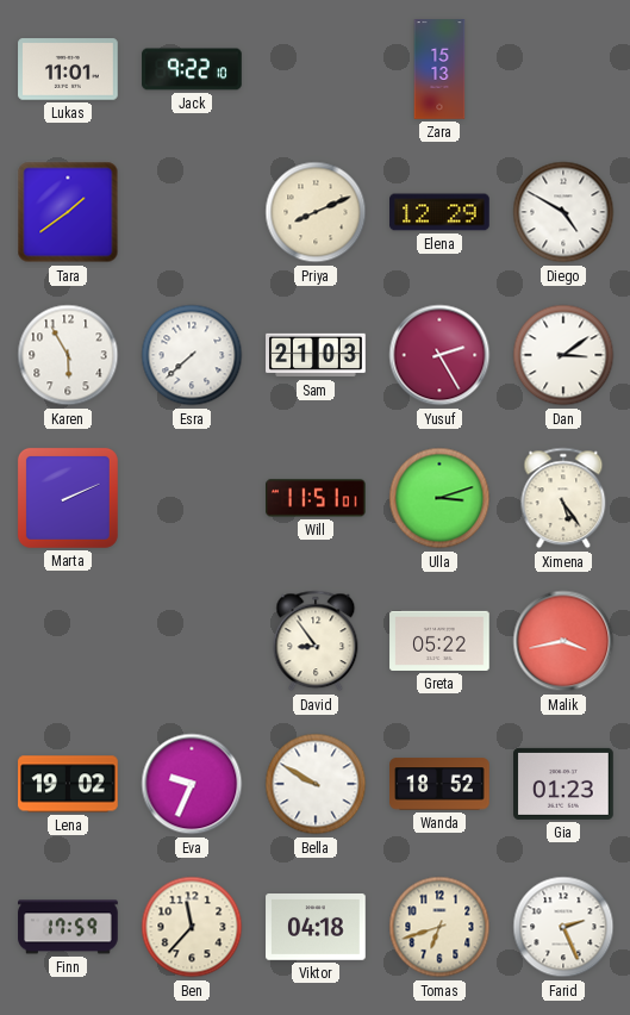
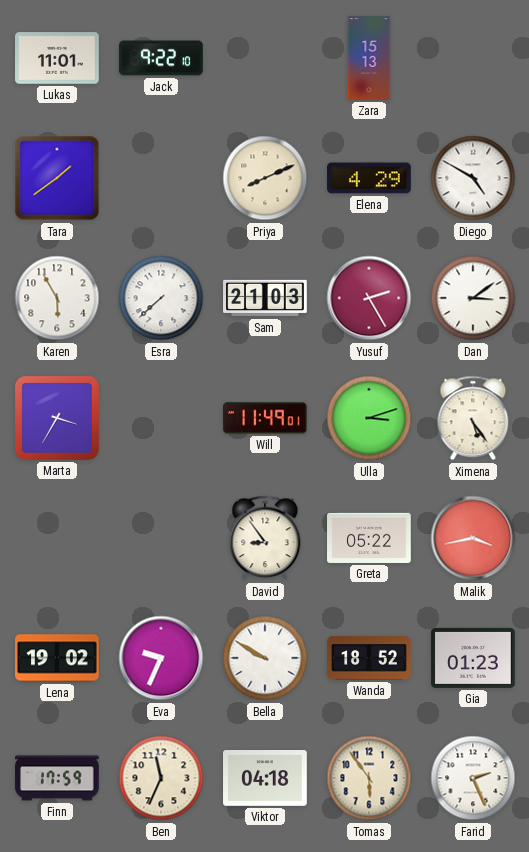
Elena: 12:29 -> 4:29
Marta: 2:11 -> 3:35
Will: 11:51 -> 11:49
Ben: 11:37 -> 11:34
Tomas: 6:42 -> 5:54
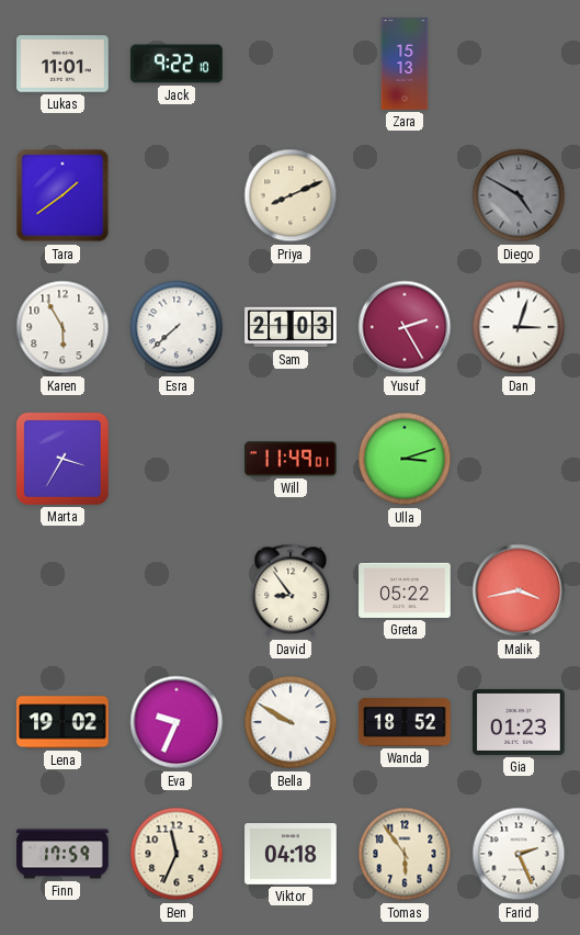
Elena: 4:29 -> none
Diego dial: white -> grey
Dan: 3:09 -> 3:03
Ximena: 5:24 -> none
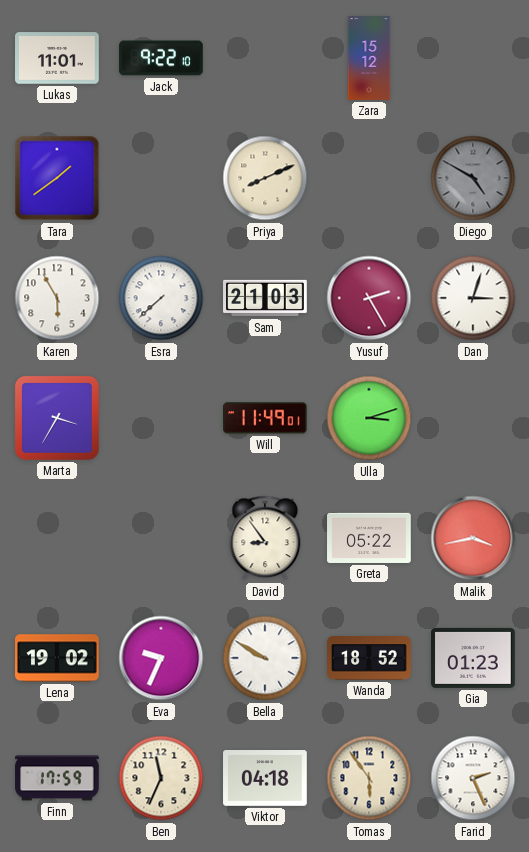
Zara: 15:13 -> 15:12
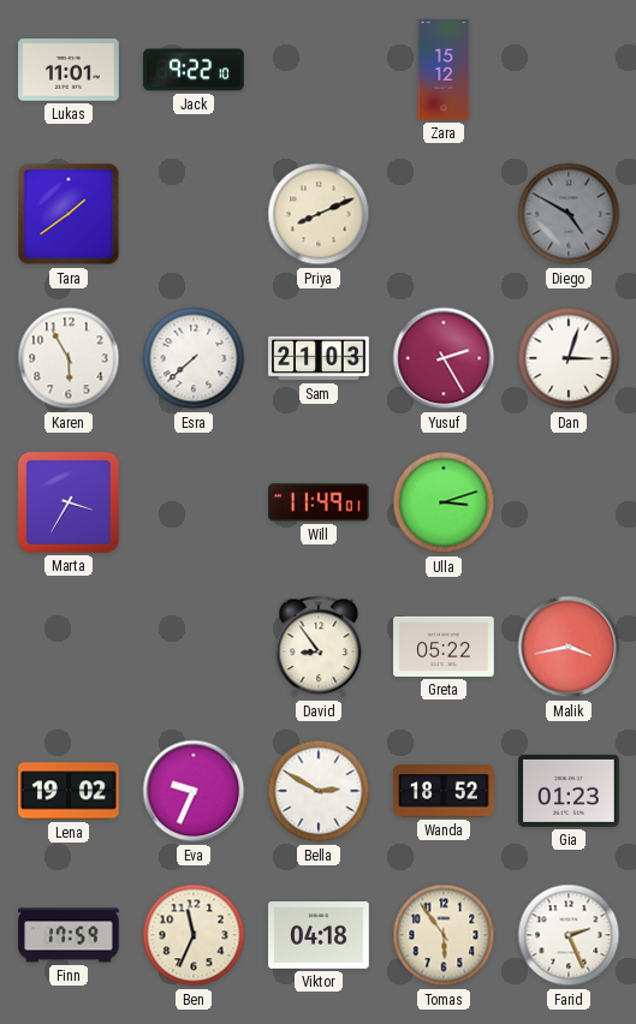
Bella: 9:50 -> 2:50
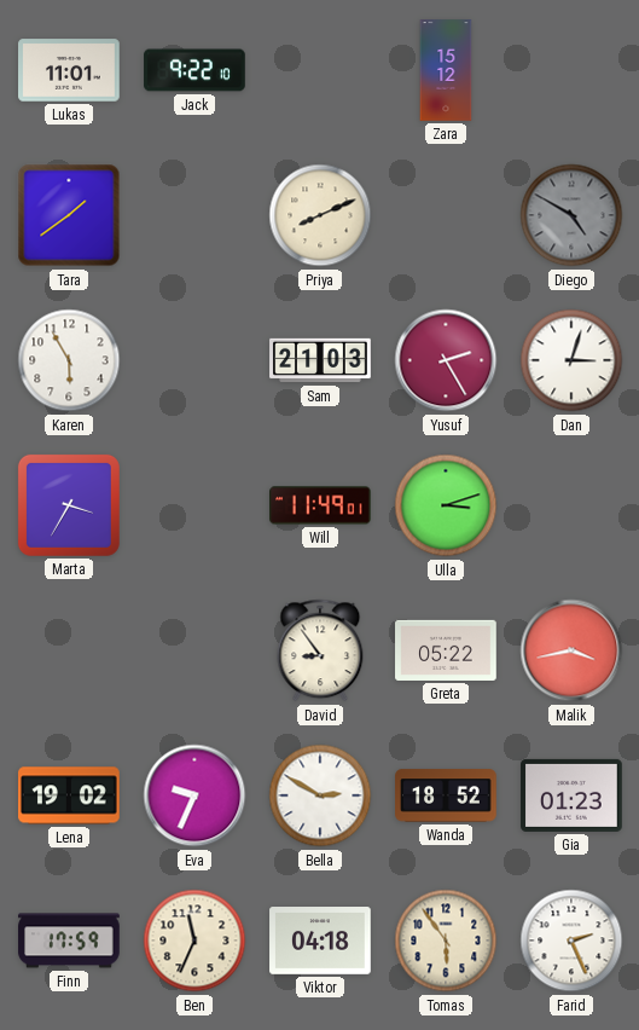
Esra: 7:38 -> none
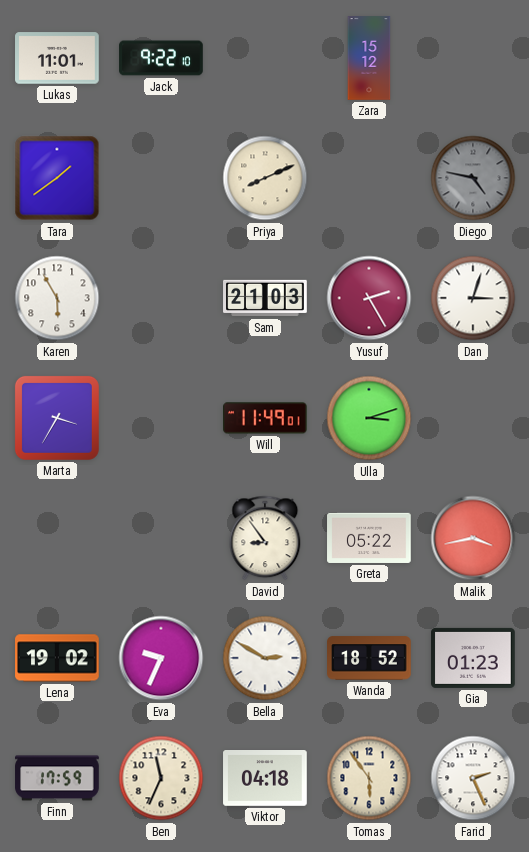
Diego: 4:50 -> 4:47
